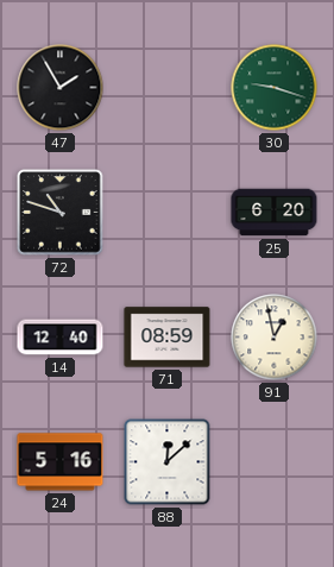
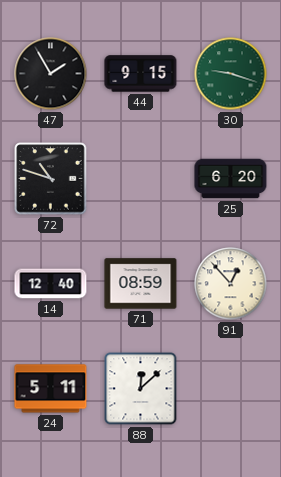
44: none -> 9:15
91: 12:58 -> 12:53
24: 5:16 -> 5:11
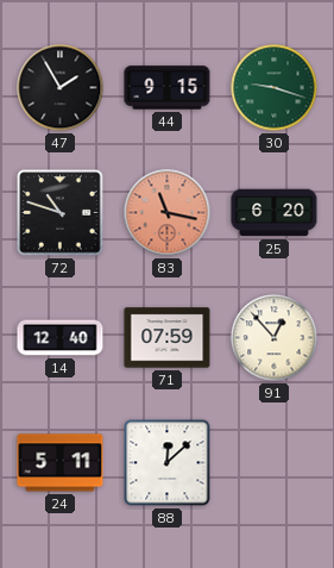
83: none -> 11:17
71: 08:59 -> 07:59
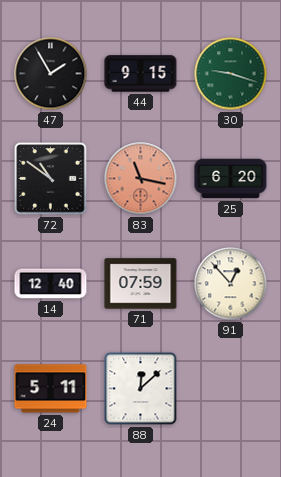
72: 10:48 -> 10:51
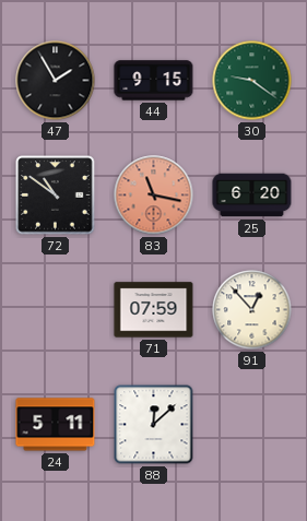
30: 9:18 -> 9:21
14: 12:40 -> none
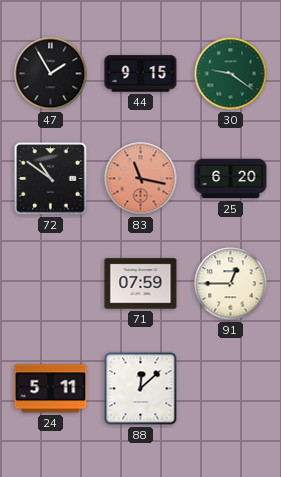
91: 12:53 -> 12:45
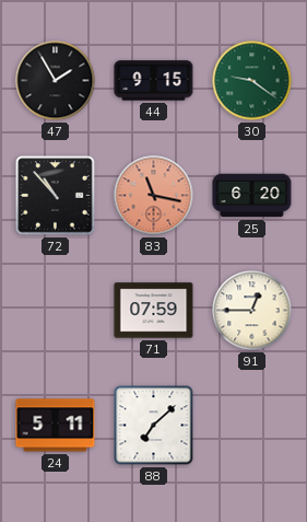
72: 10:51 -> 10:53
88: 12:08 -> 7:08
